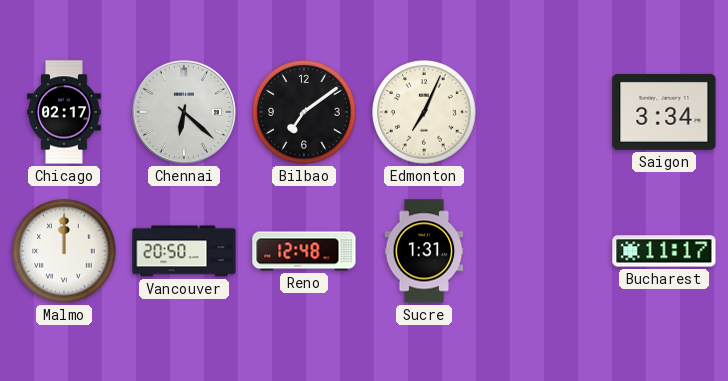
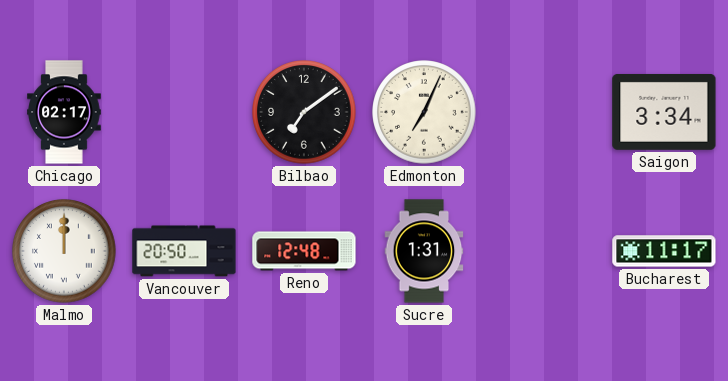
Chennai: 6:22 -> none
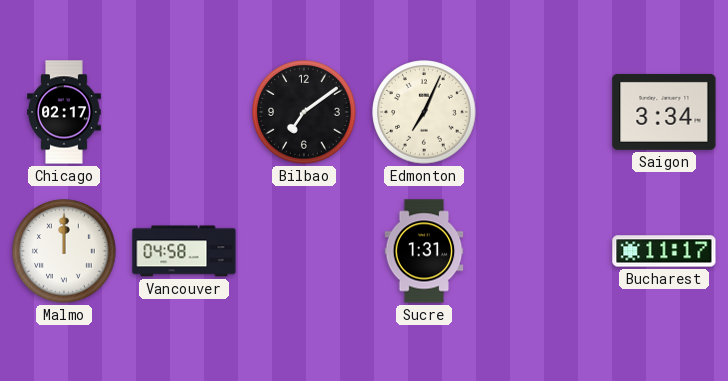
Vancouver: 20:50 -> 04:58
Reno: 12:48 -> none
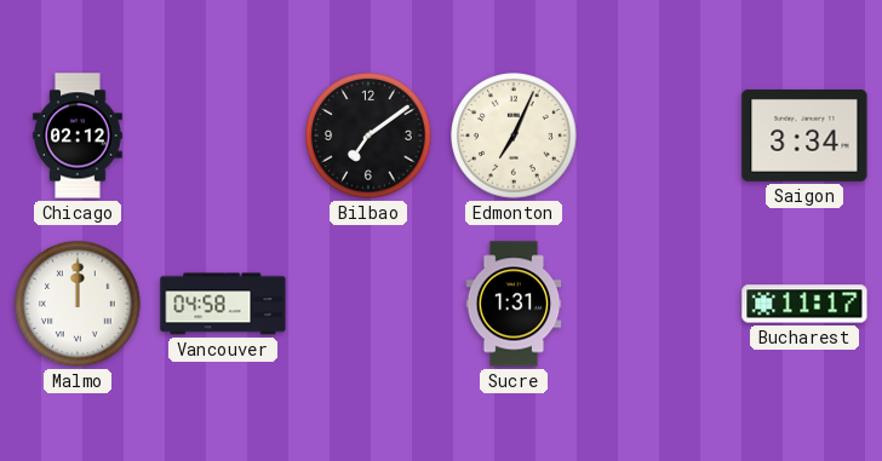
Chicago: 02:17 -> 02:12
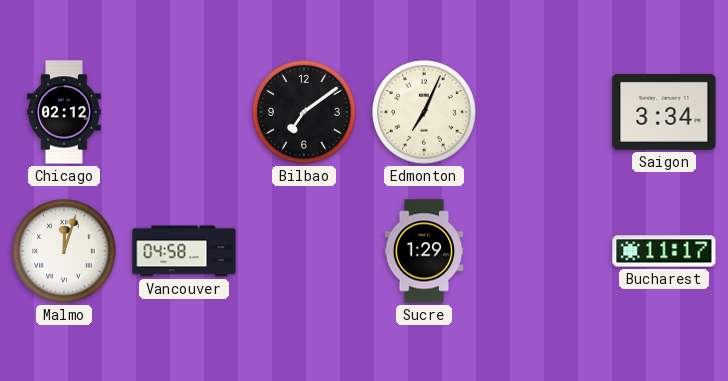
Malmo: 12:00 -> 12:03
Sucre: 1:31 -> 1:29
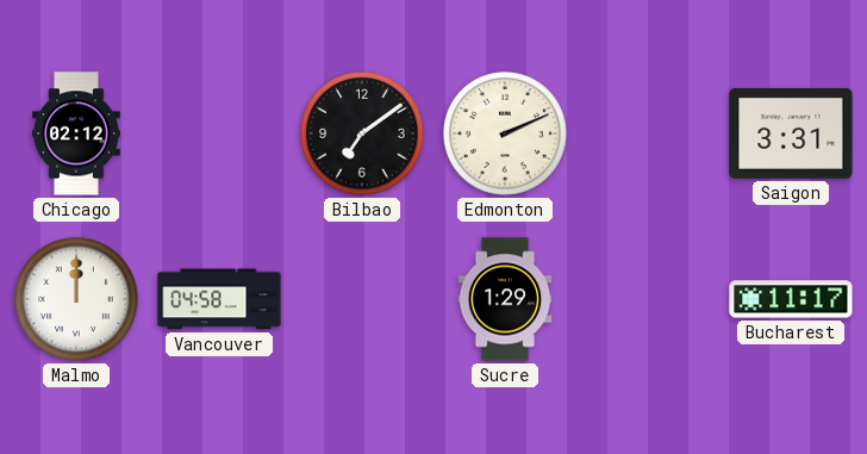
Edmonton: 7:04 -> 2:11
Saigon: 3:34 -> 3:31
Malmo: 12:03 -> 12:00
